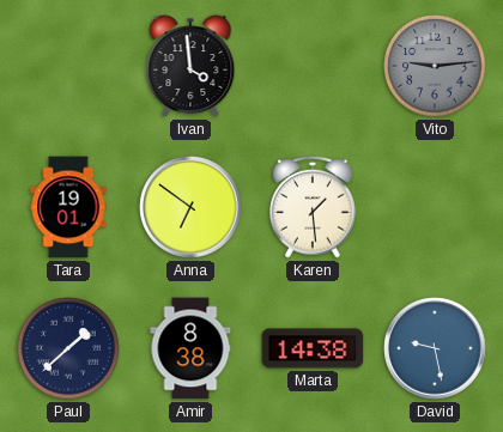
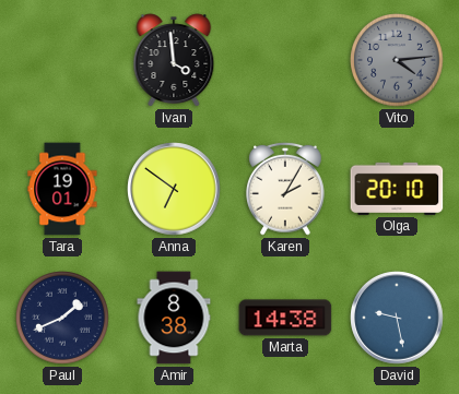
Vito: 9:14 -> 4:14
Karen: 1:29 -> 2:05
Olga: none -> 20:10
Paul: 1:38 -> 1:41
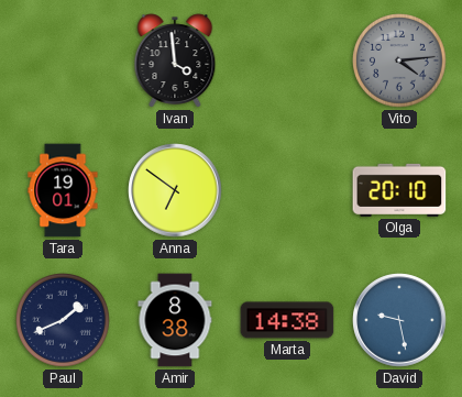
Karen: 2:05 -> none
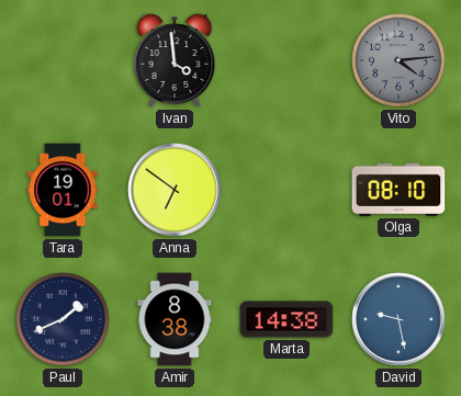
Olga: 20:10 -> 08:10
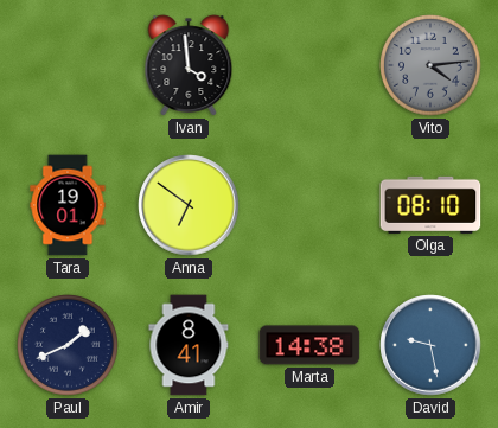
Amir: 8:38 -> 8:41
